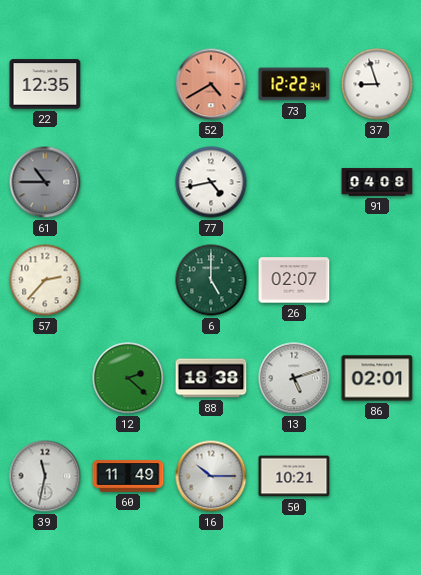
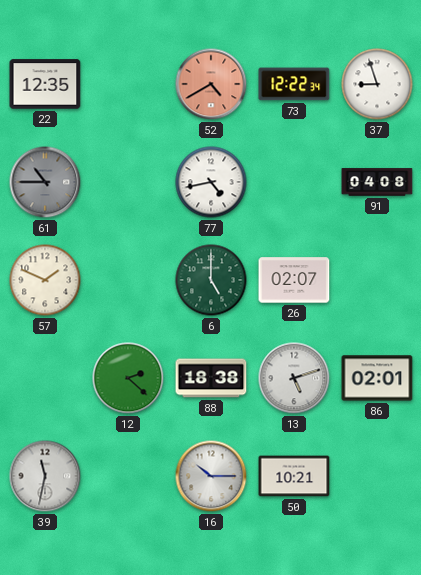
57: 2:37 -> 1:49
60: 11:49 -> none
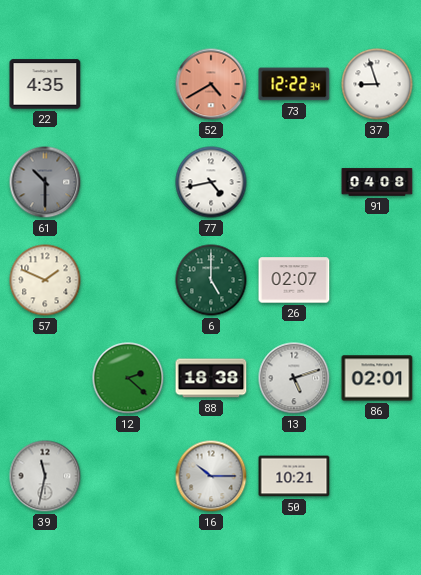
22: 12:35 -> 4:35
61: 10:45 -> 10:30
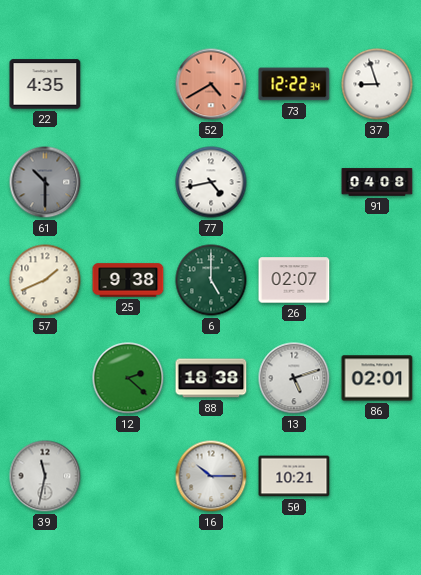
57: 1:49 -> 1:41
25: none -> 9:38
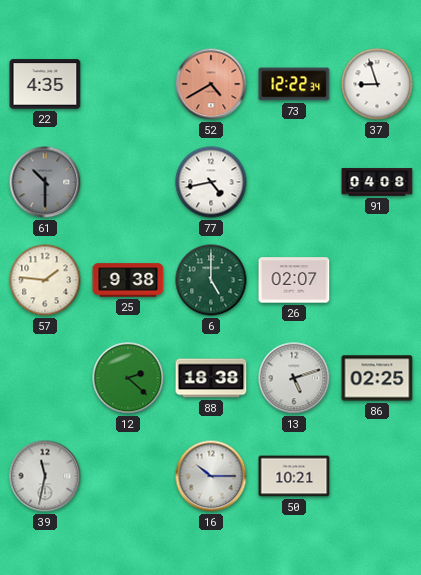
57: 1:41 -> 1:46
86: 02:01 -> 02:25
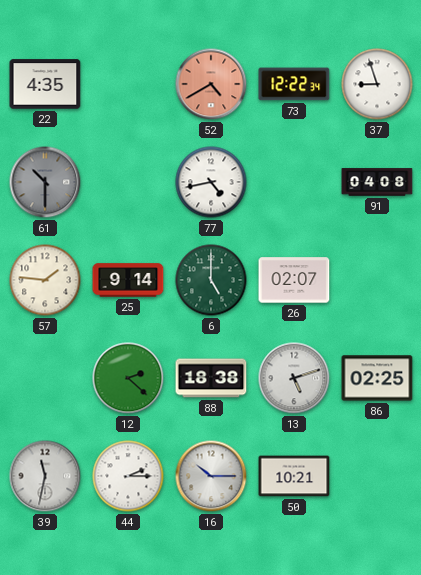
25: 9:38 -> 9:14
44: none -> 2:15
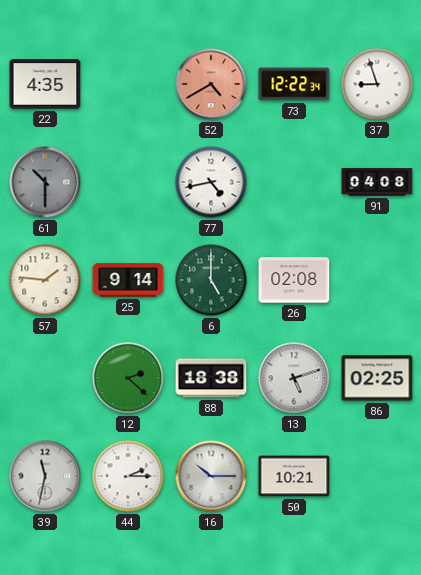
26: 02:07 -> 02:08
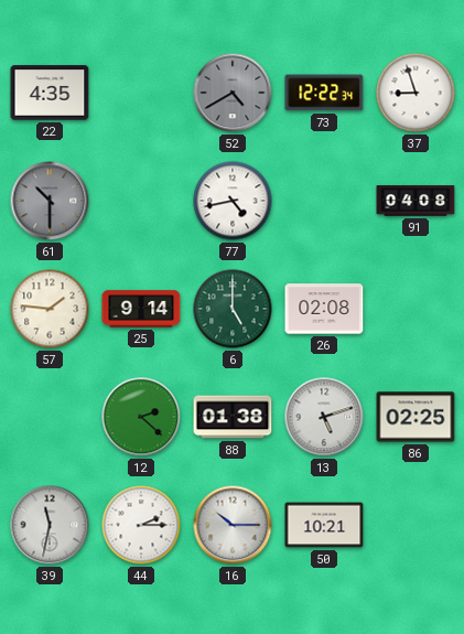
52 dial: salmon -> grey
88: 18:38 -> 01:38
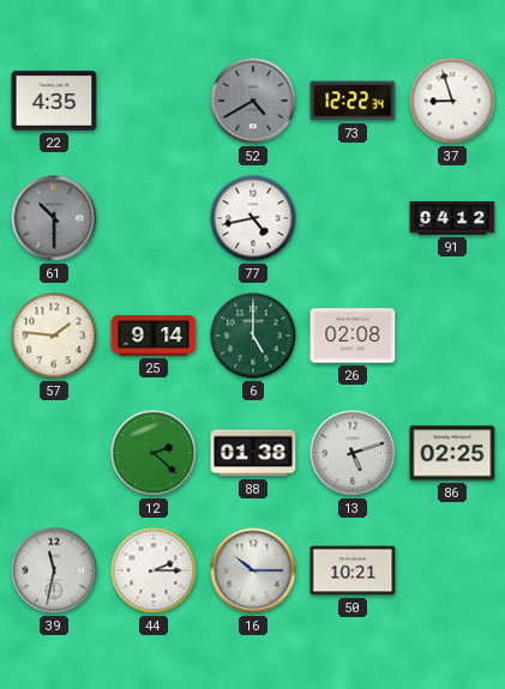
91: 04:08 -> 04:12
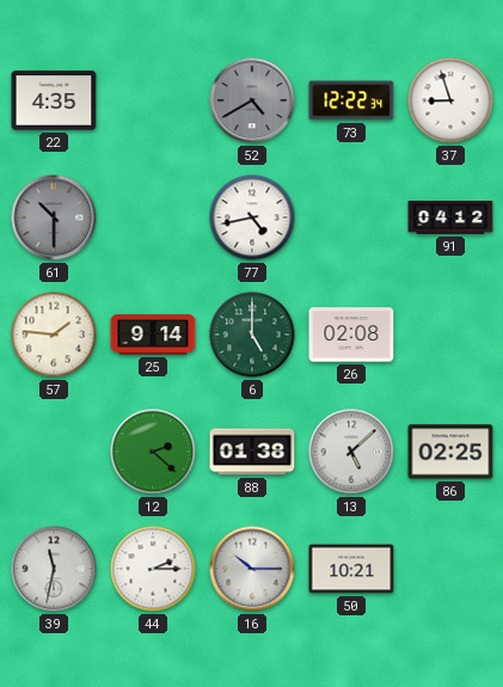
13: 5:12 -> 5:08
